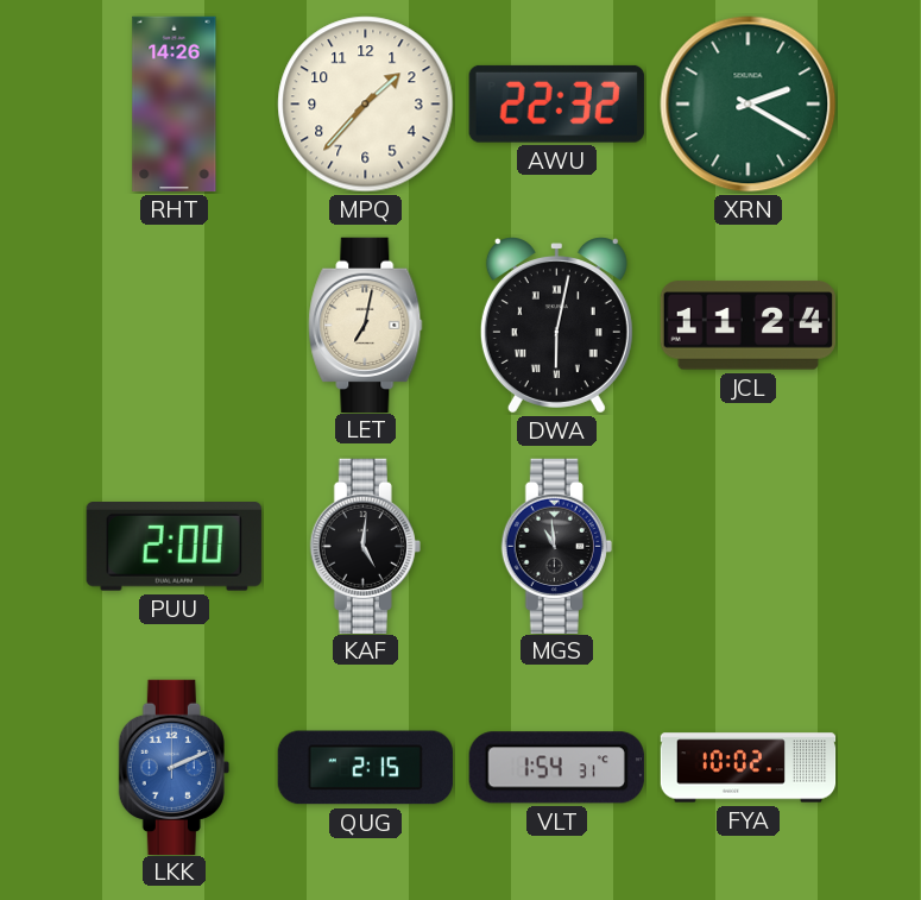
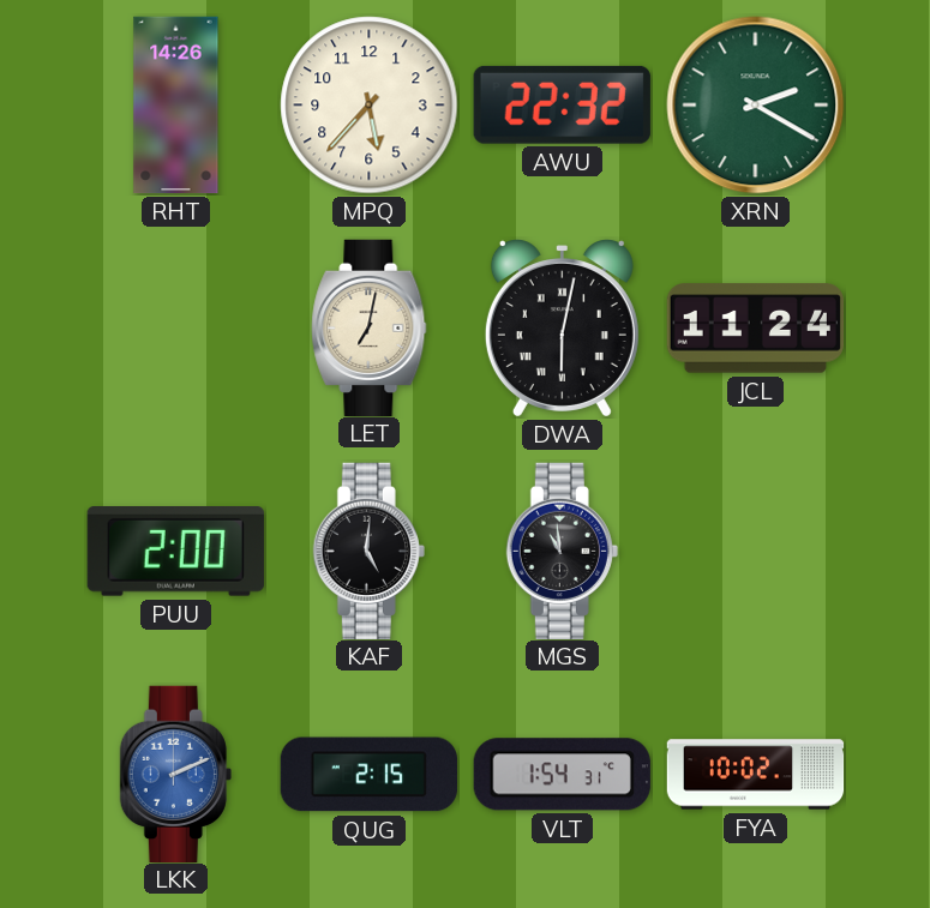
MPQ: 1:37 -> 5:37
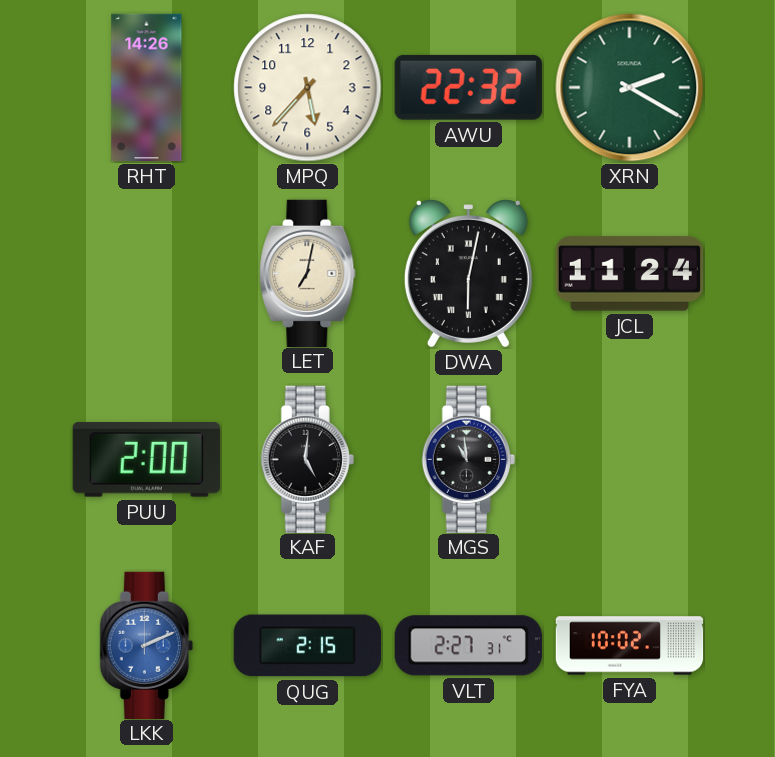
VLT: 1:54 -> 2:27
